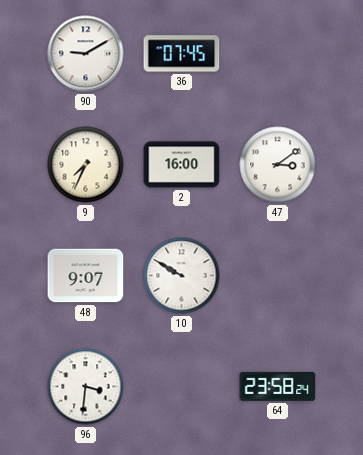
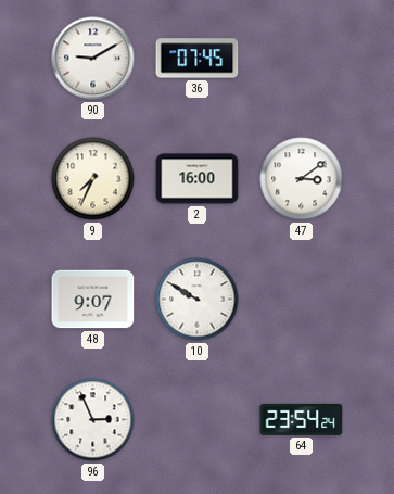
96: 3:31 -> 2:56
64: 23:58 -> 23:54
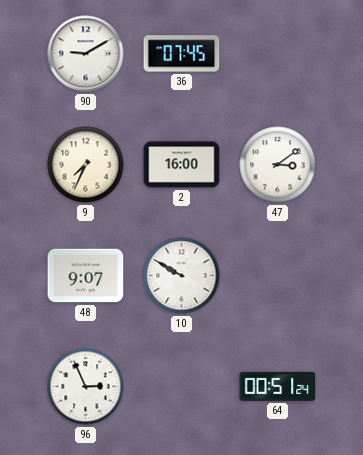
64: 23:54 -> 00:51
